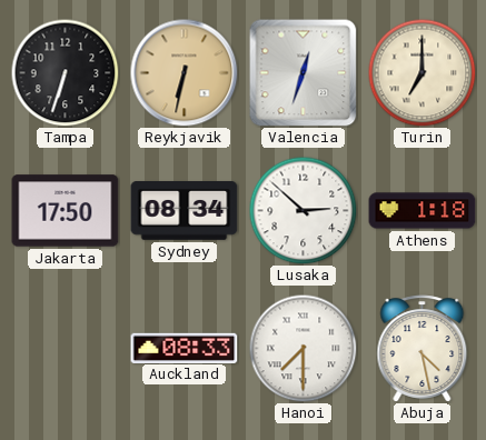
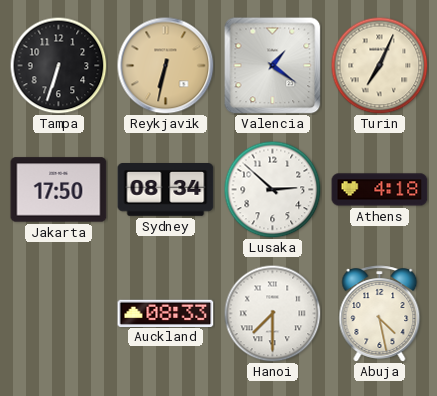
Valencia: 12:33 -> 1:21
Turin: 7:00 -> 7:04
Athens: 1:18 -> 4:18
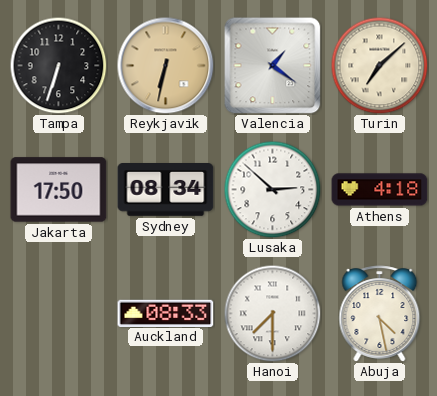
Turin: 7:04 -> 7:08
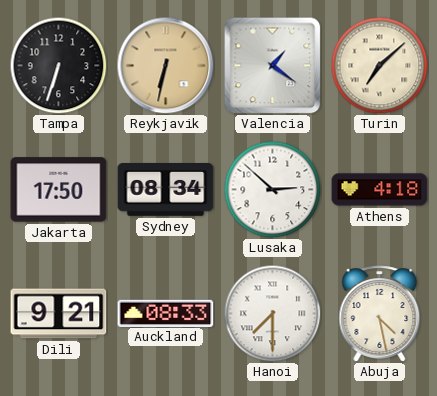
Dili: none -> 9:21
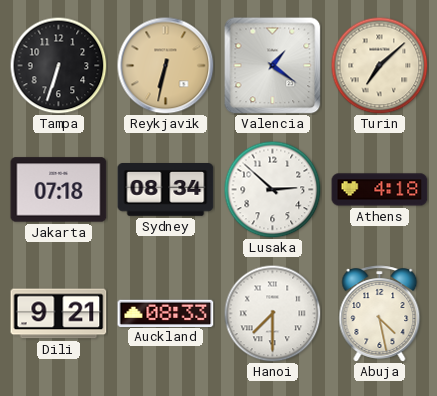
Jakarta: 17:50 -> 07:18
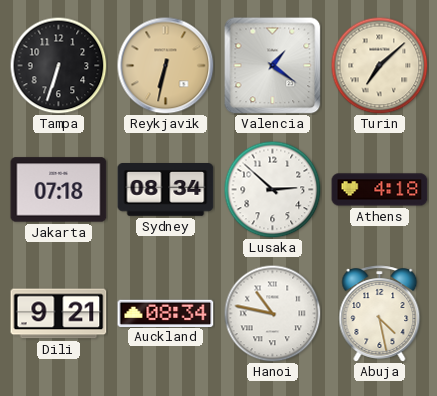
Auckland: 08:33 -> 08:34
Hanoi: 7:30 -> 10:47
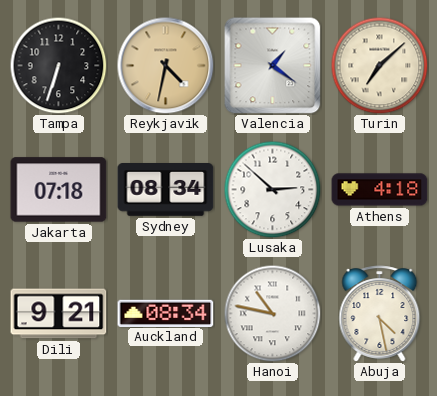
Reykjavik: 6:32 -> 4:32
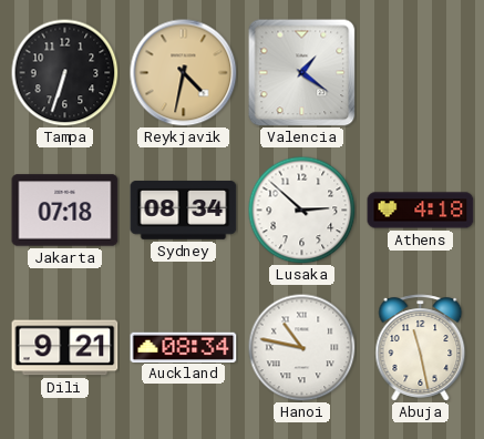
Turin: 7:08 -> none
Abuja: 4:28 -> 11:28
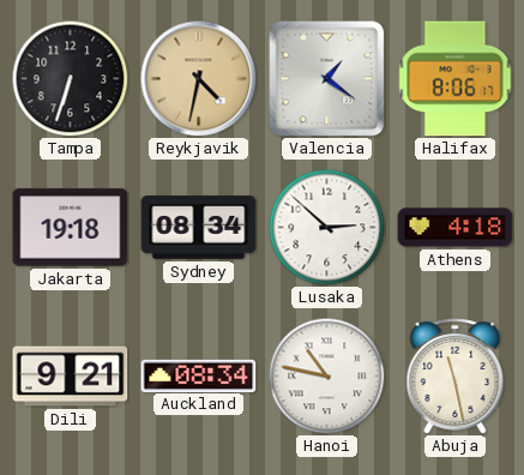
Halifax: none -> 8:06
Jakarta: 07:18 -> 19:18
